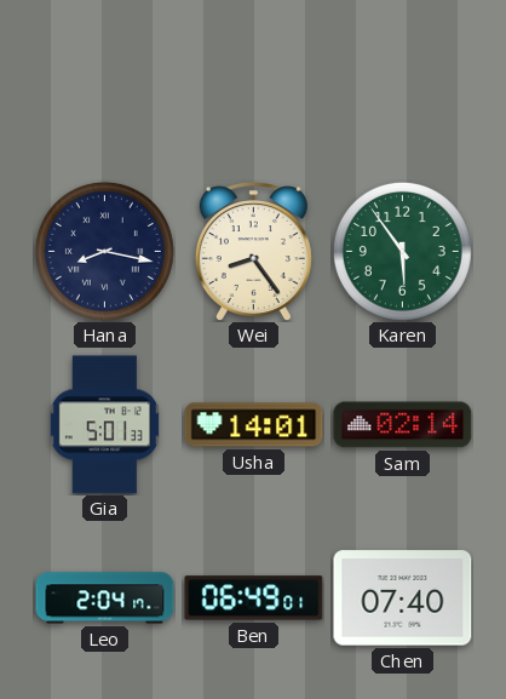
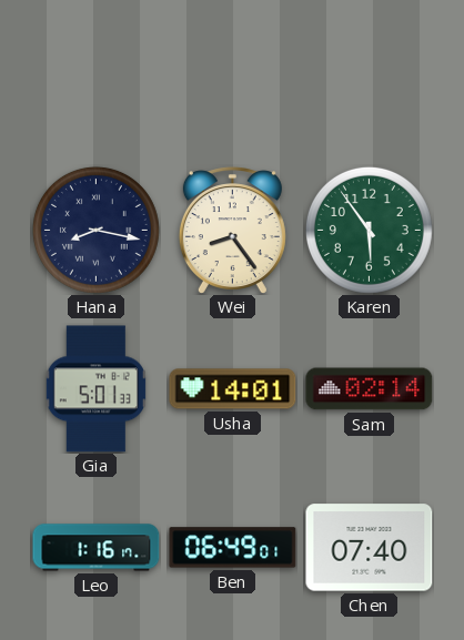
Leo: 2:04 -> 1:16
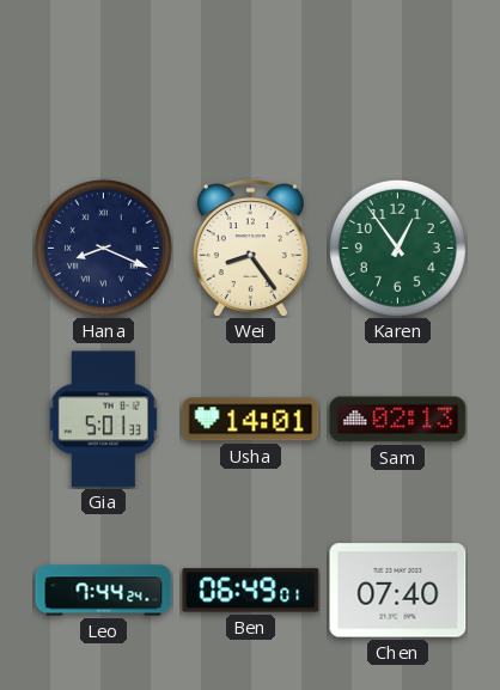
Hana: 8:17 -> 8:19
Karen: 5:54 -> 12:54
Sam: 02:14 -> 02:13
Leo: 1:16 -> 7:44
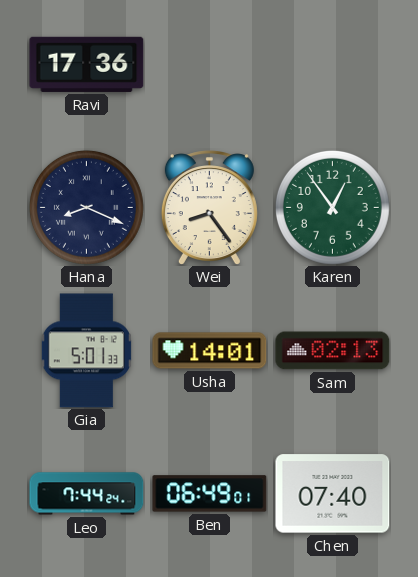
Ravi: none -> 17:36
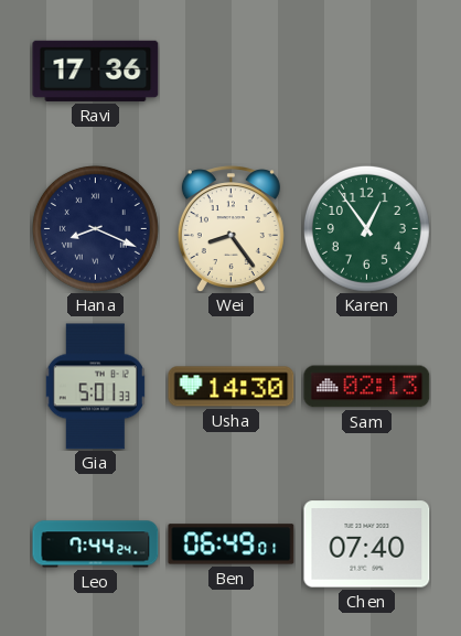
Usha: 14:01 -> 14:30
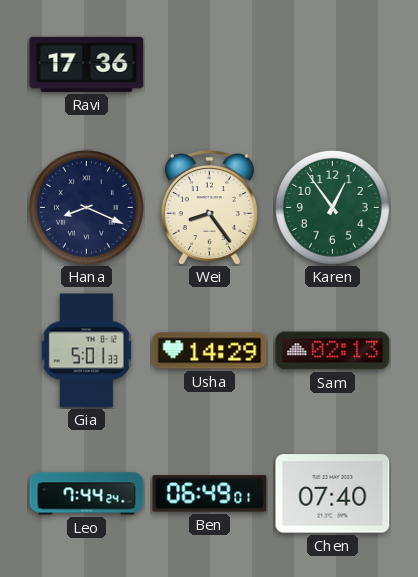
Usha: 14:30 -> 14:29
